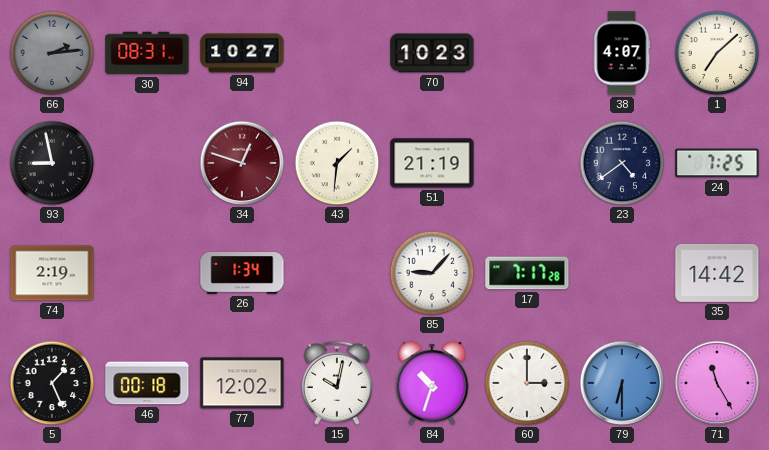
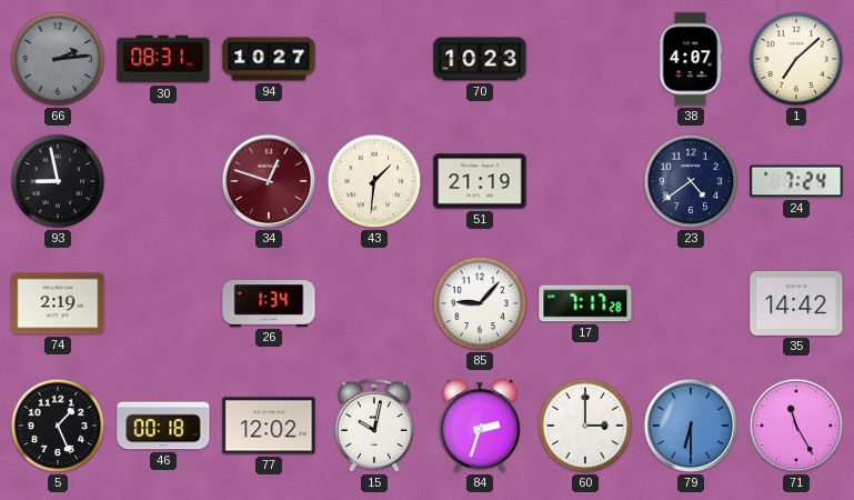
24: 7:25 -> 7:24
84: 10:33 -> 2:33
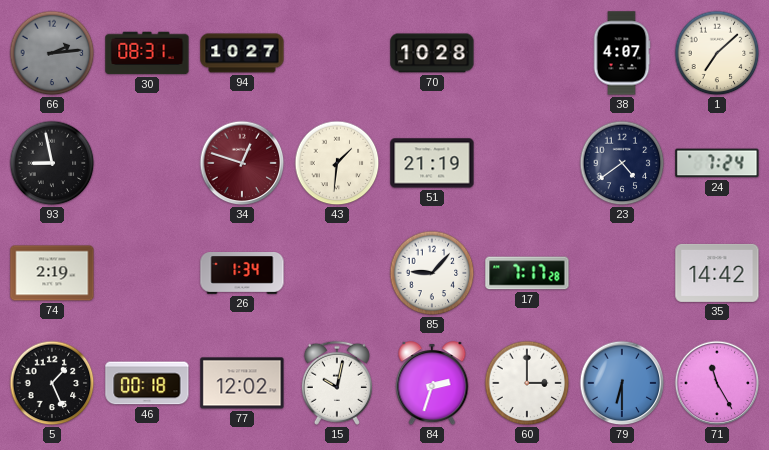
70: 10:23 -> 10:28
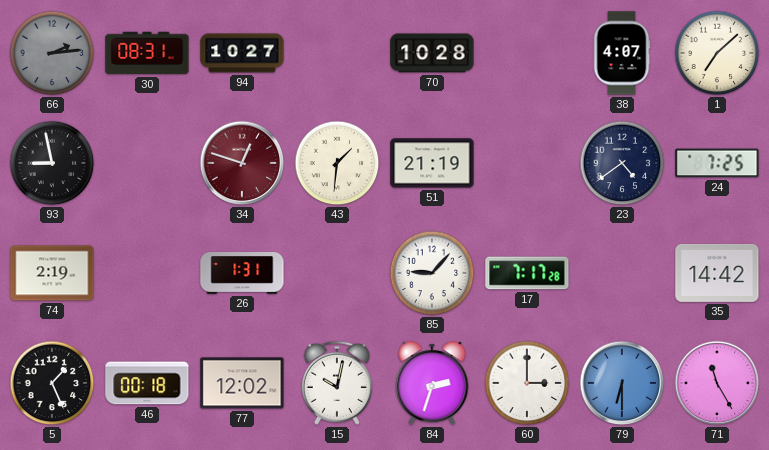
24: 7:24 -> 7:25
26: 1:34 -> 1:31
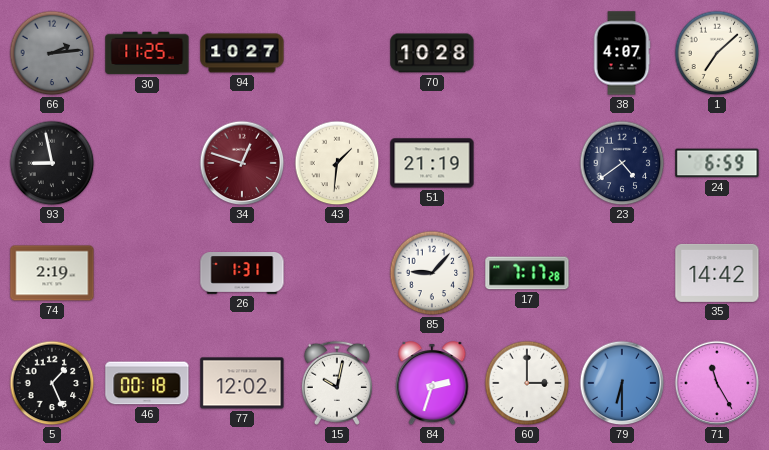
30: 08:31 -> 11:25
24: 7:25 -> 6:59
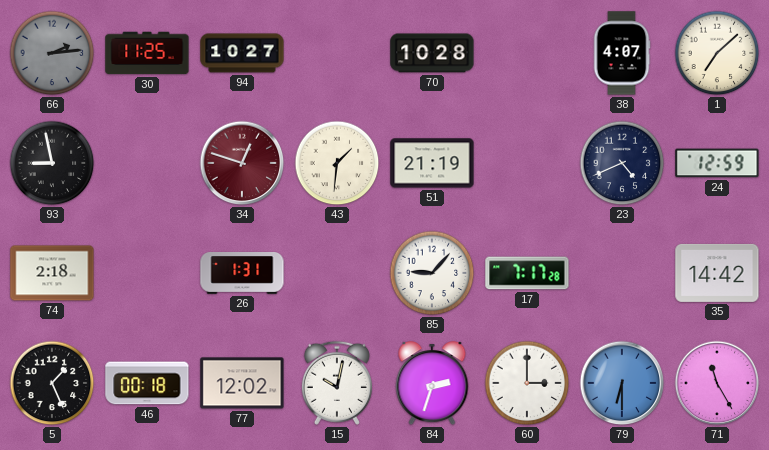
23: 4:39 -> 4:41
24: 6:59 -> 12:59
74: 2:19 -> 2:18
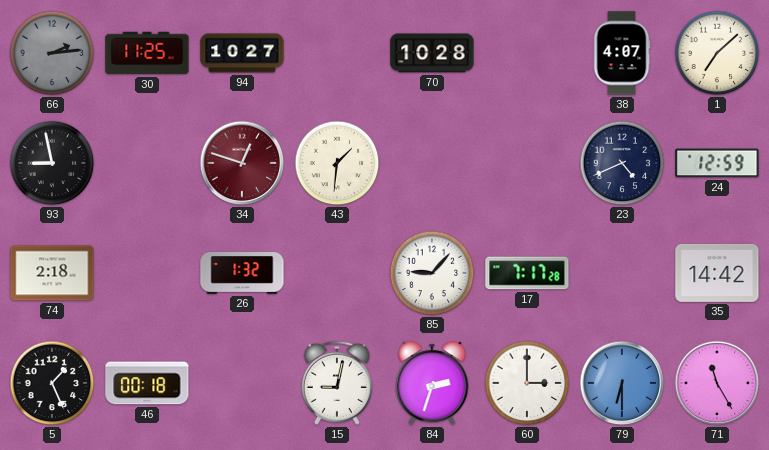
51: 21:19 -> none
26: 1:31 -> 1:32
77: 12:02 -> none
15: 10:02 -> 9:02
